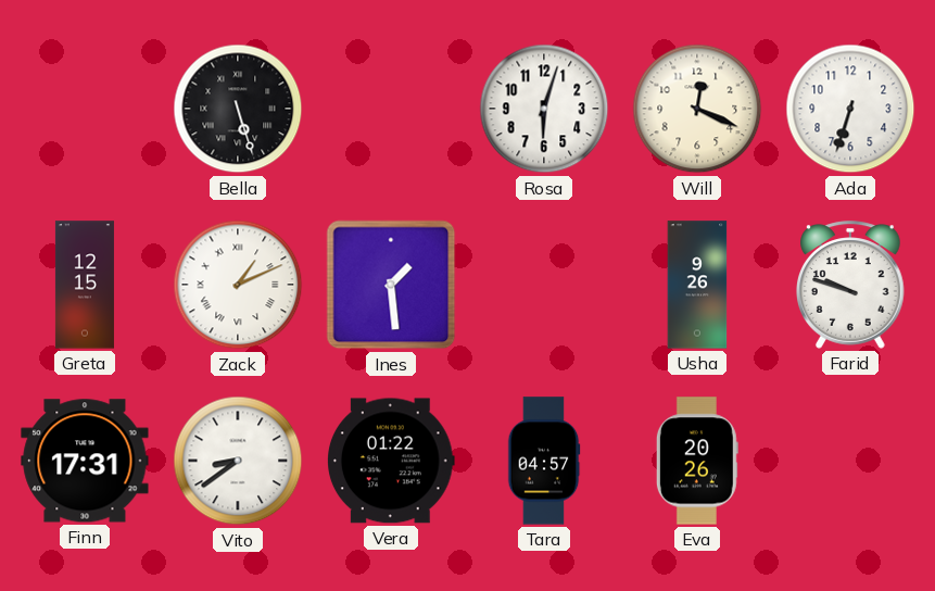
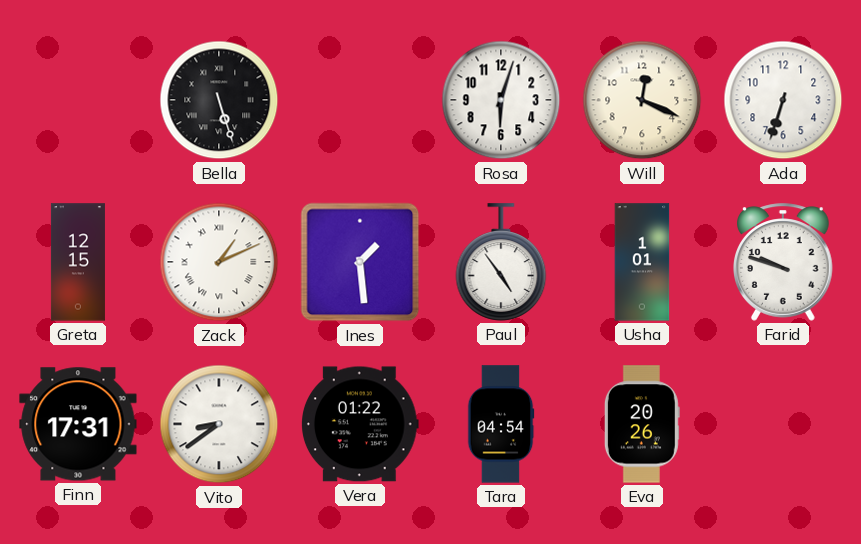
Paul: none -> 4:54
Usha: 9:26 -> 1:01
Tara: 04:57 -> 04:54
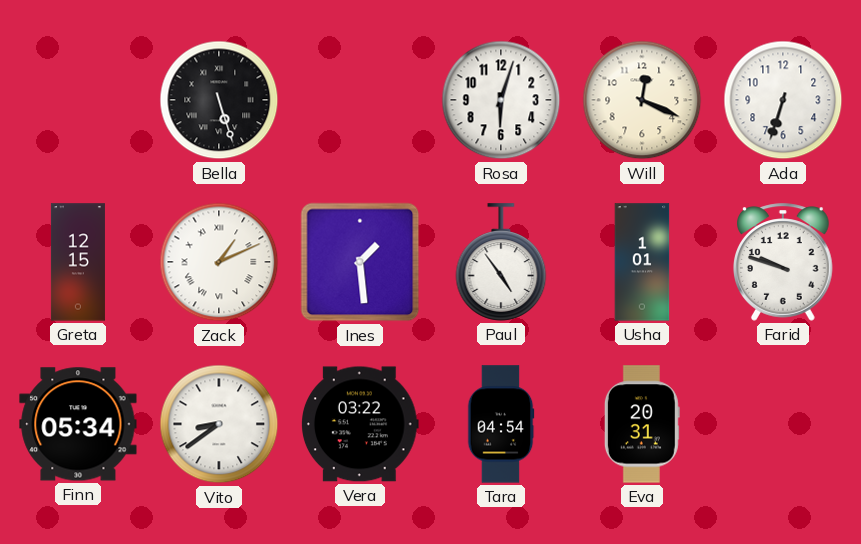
Finn: 17:31 -> 05:34
Vera: 01:22 -> 03:22
Eva: 20:26 -> 20:31
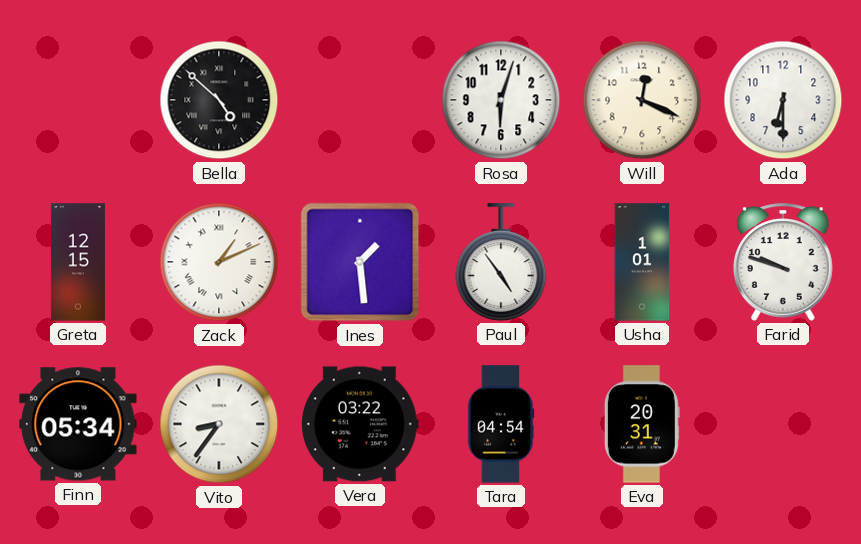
Bella: 5:27 -> 4:52
Ada: 6:33 -> 6:30
Vito: 8:39 -> 8:36
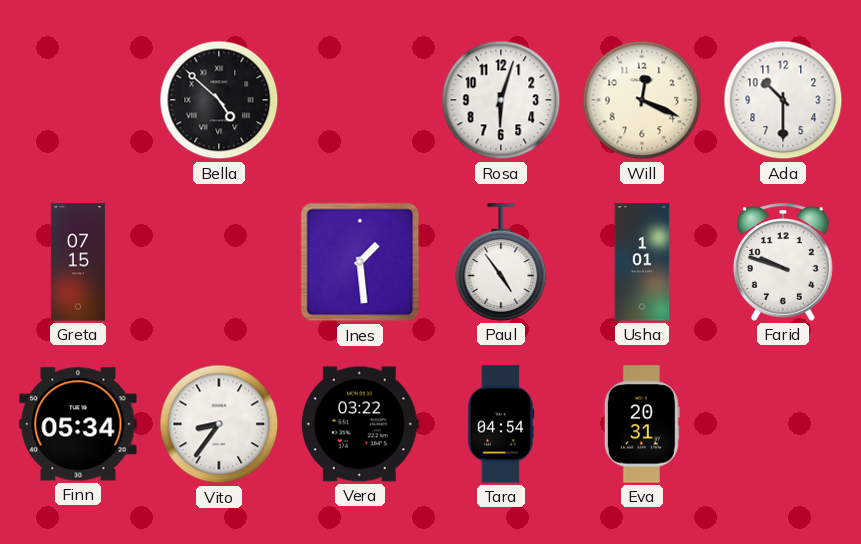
Ada: 6:30 -> 10:30
Greta: 12:15 -> 07:15
Zack: 1:11 -> none
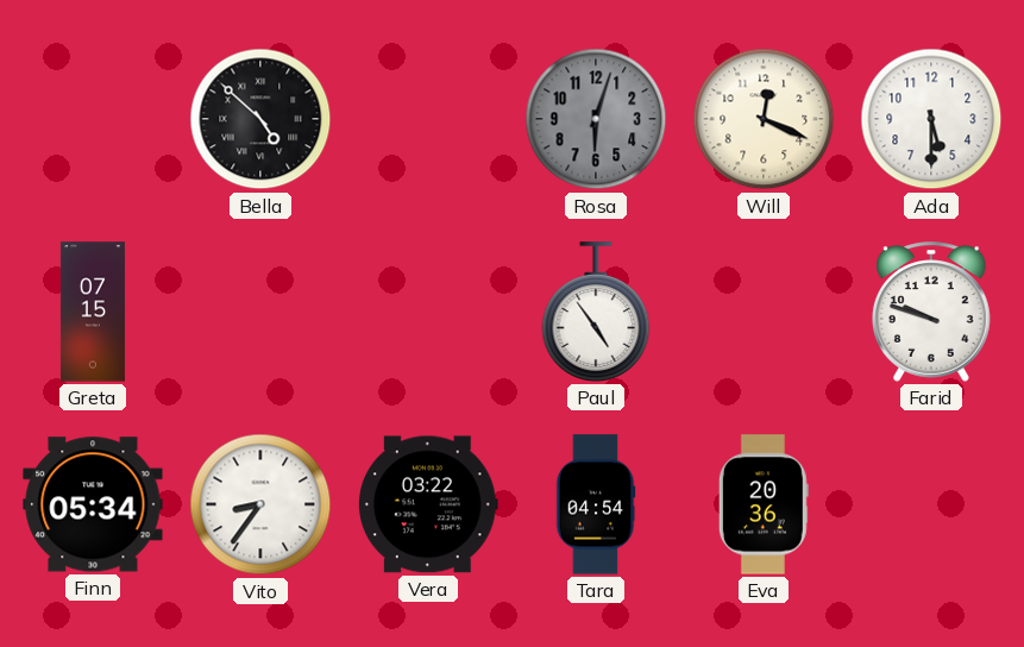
Rosa dial: white -> grey
Ada: 10:30 -> 5:30
Ines: 1:29 -> none
Usha: 1:01 -> none
Eva: 20:31 -> 20:36
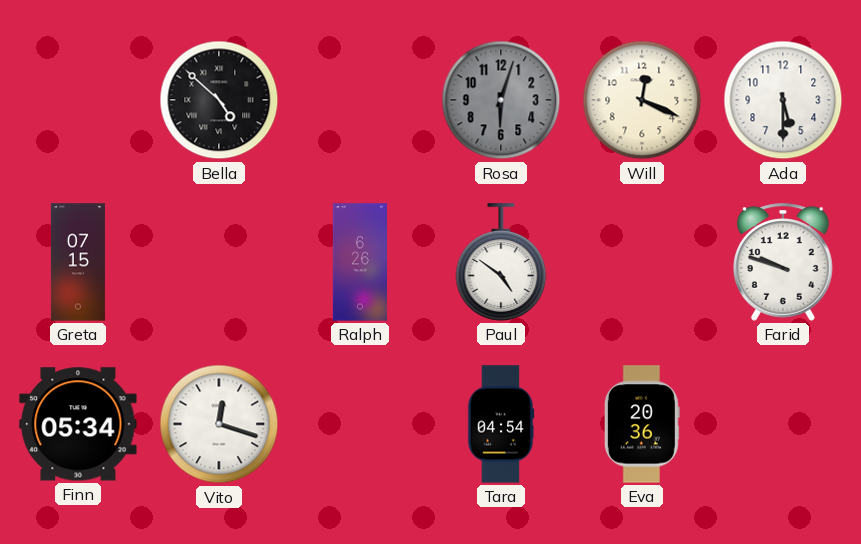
Ralph: none -> 6:26
Paul: 4:54 -> 4:51
Vito: 8:36 -> 12:18
Vera: 03:22 -> none
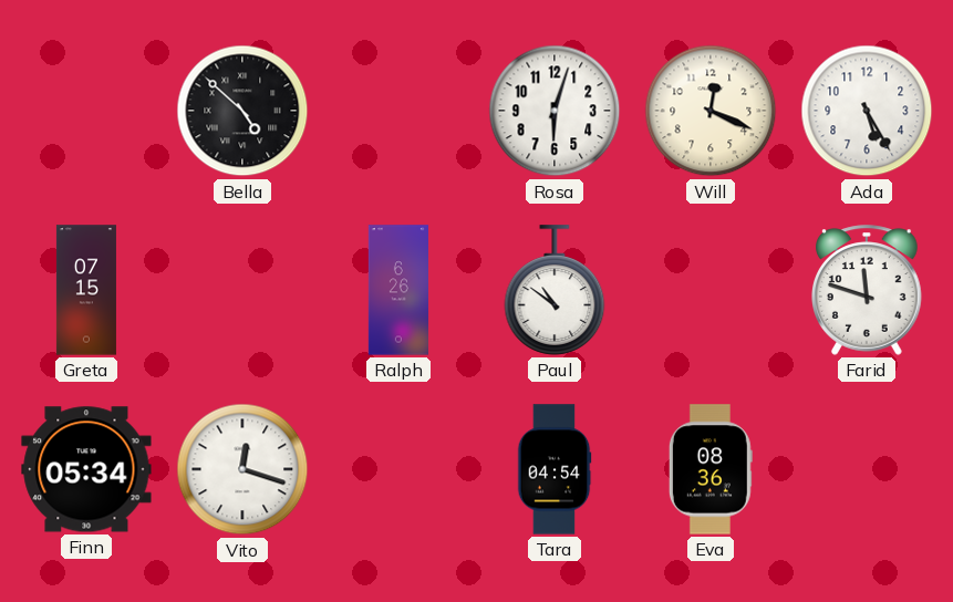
Rosa dial: grey -> white
Ada: 5:30 -> 5:25
Paul: 4:51 -> 10:51
Farid: 9:48 -> 11:48
Eva: 20:36 -> 08:36
